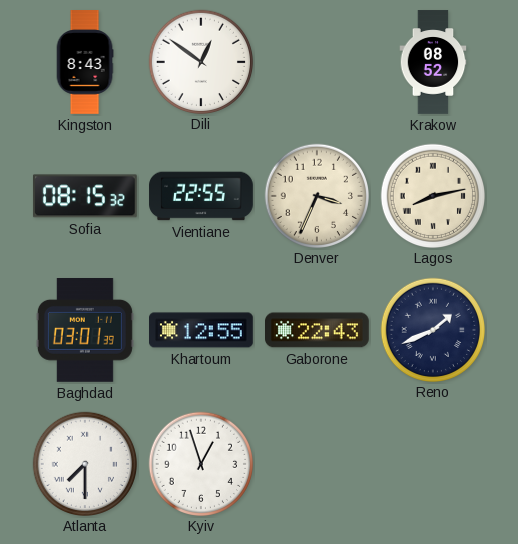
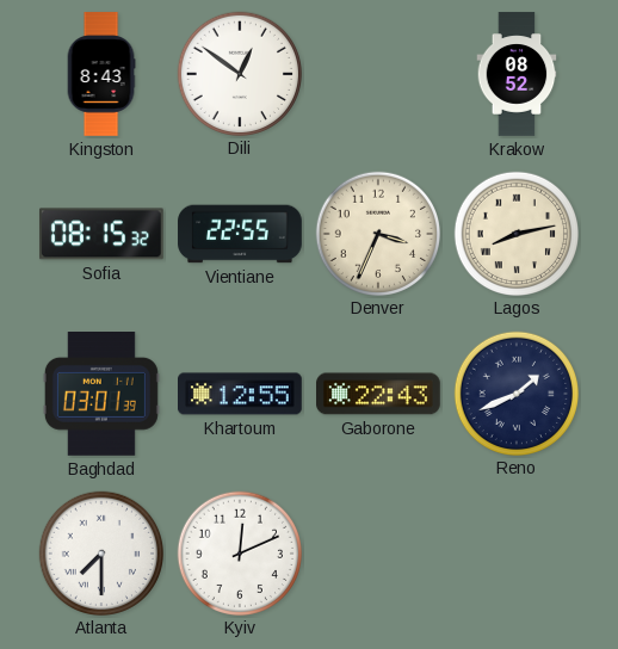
Kyiv: 12:57 -> 12:11
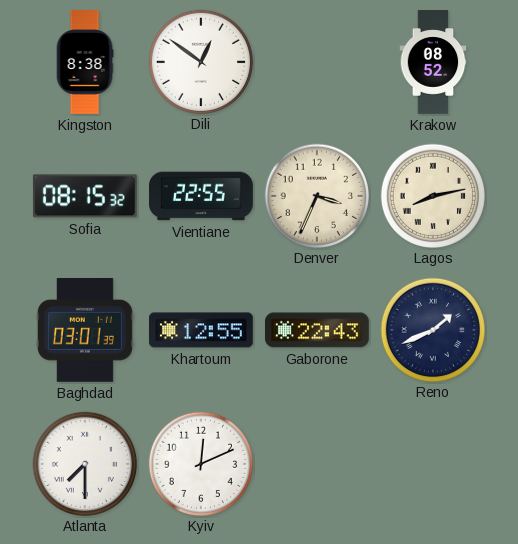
Kingston: 8:43 -> 8:38
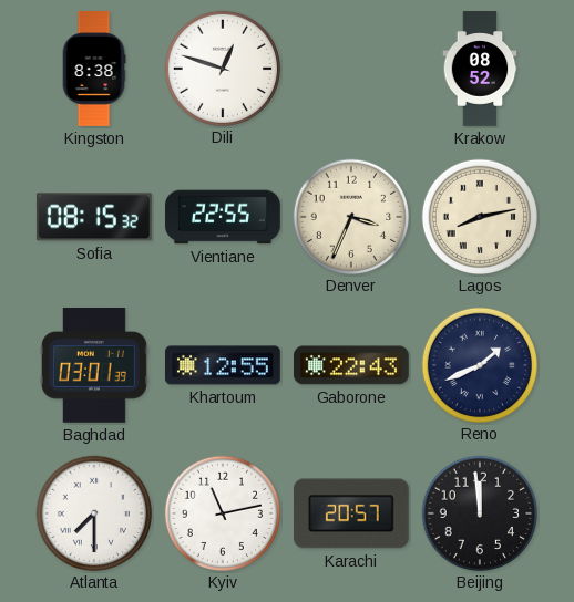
Dili: 12:51 -> 12:48
Kyiv: 12:11 -> 11:13
Karachi: none -> 20:57
Beijing: none -> 11:59
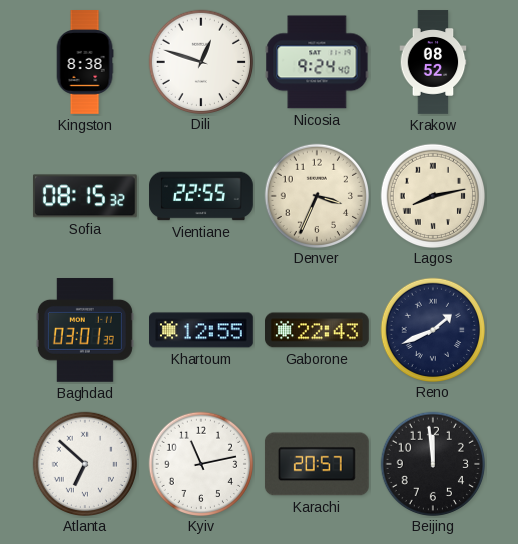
Nicosia: none -> 9:24
Atlanta: 7:30 -> 6:52
